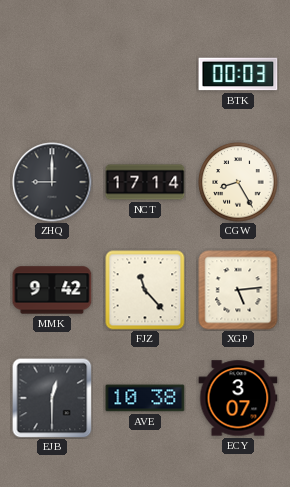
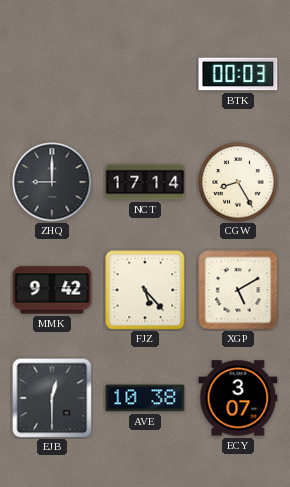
FJZ: 11:23 -> 5:23
XGP: 5:14 -> 5:10
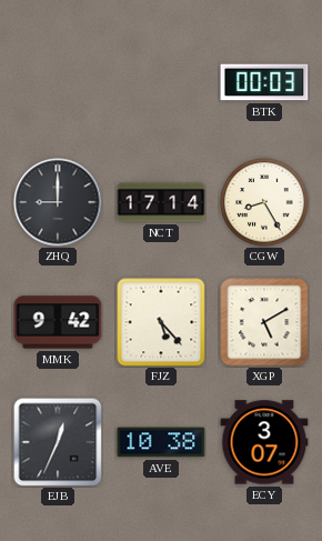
EJB: 12:30 -> 12:34
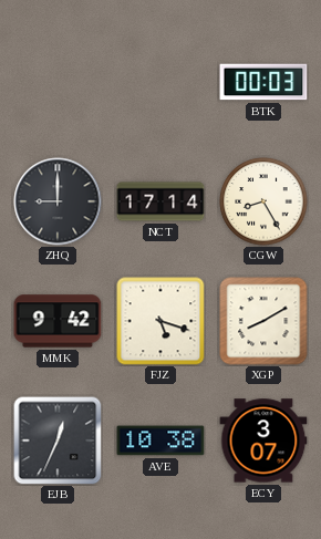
FJZ: 5:23 -> 5:18
XGP: 5:10 -> 8:10
